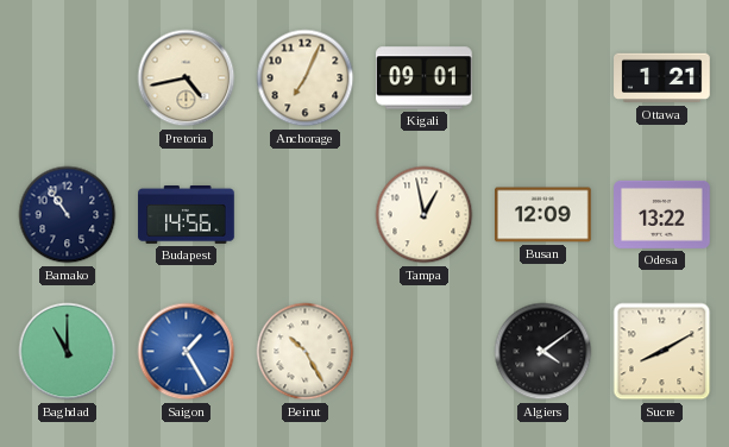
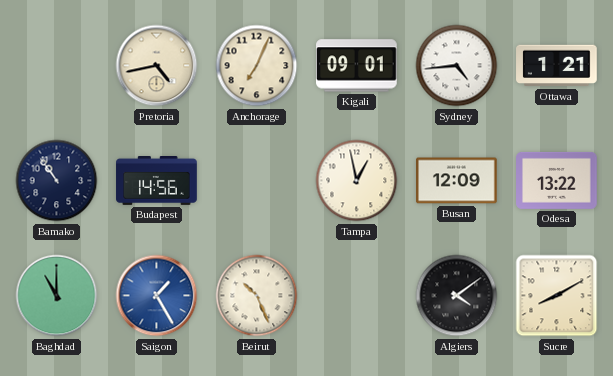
Sydney: none -> 4:44
Beirut: 10:25 -> 10:26
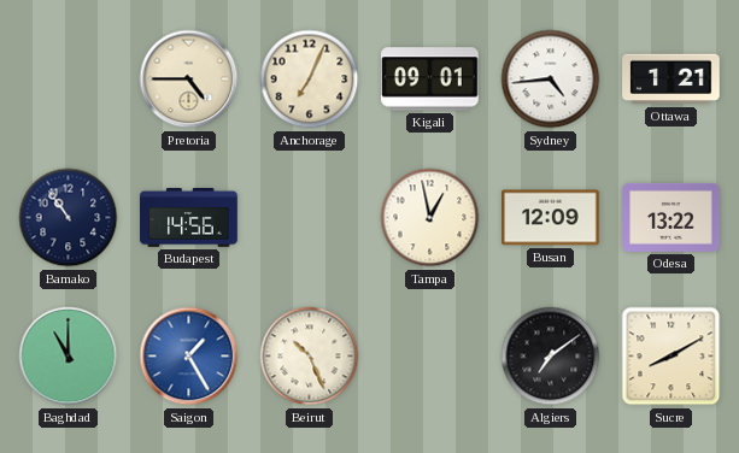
Pretoria: 4:43 -> 4:45
Algiers: 4:09 -> 7:09
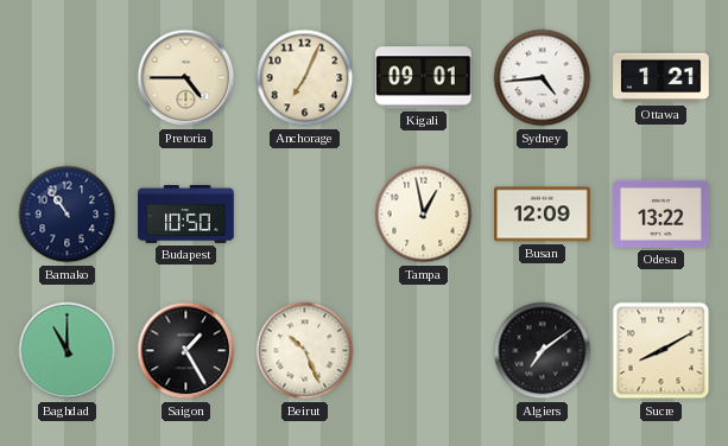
Budapest: 14:56 -> 10:50
Saigon dial: blue -> black
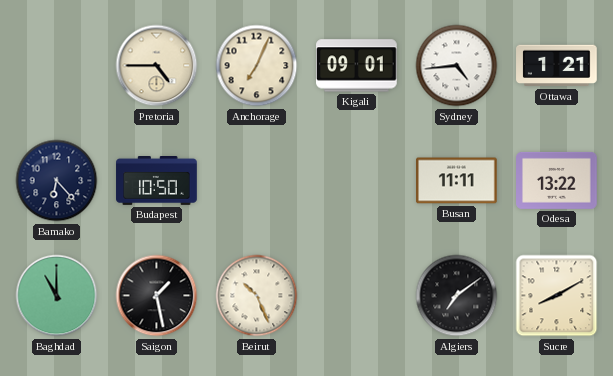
Bamako: 10:54 -> 6:23
Tampa: 12:58 -> none
Busan: 12:09 -> 11:11
Saigon: 1:25 -> 1:28
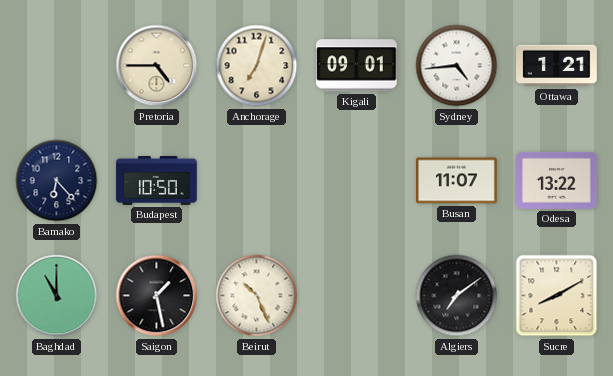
Anchorage: 7:04 -> 7:03
Busan: 11:11 -> 11:07
